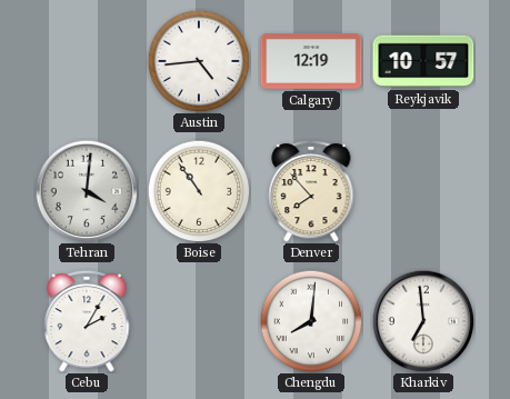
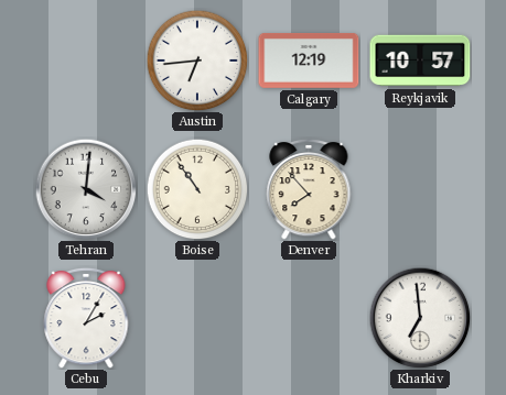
Austin: 4:44 -> 6:44
Chengdu: 8:01 -> none
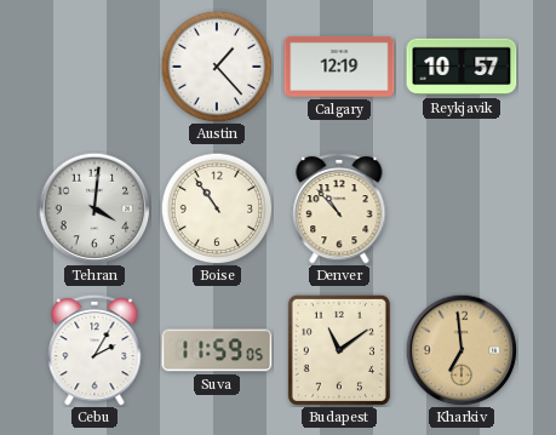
Austin: 6:44 -> 1:23
Denver: 7:53 -> 10:53
Suva: none -> 11:59
Budapest: none -> 11:09
Kharkiv dial: white -> champagne
